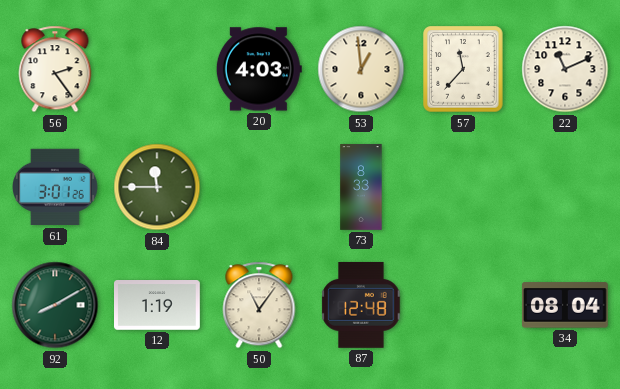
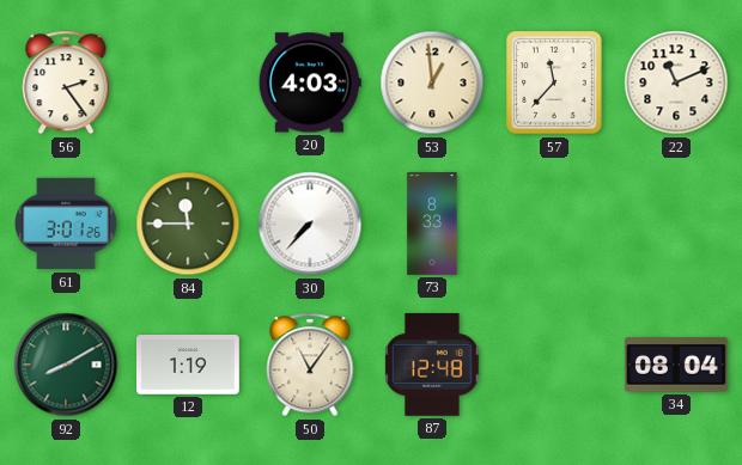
30: none -> 7:37
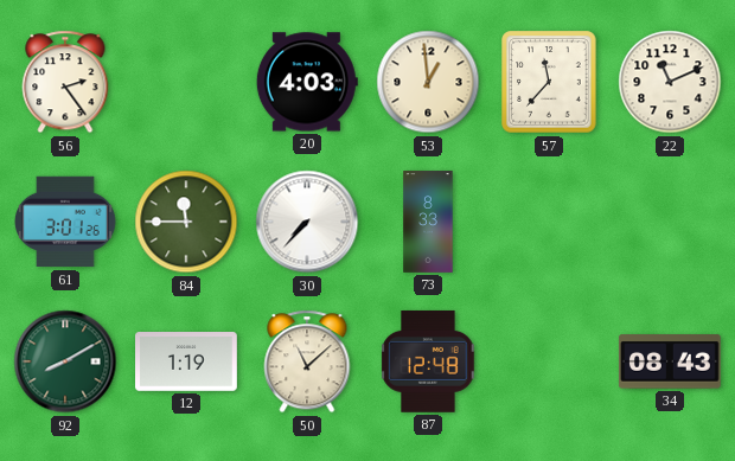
50: 11:06 -> 11:08
34: 08:04 -> 08:43
